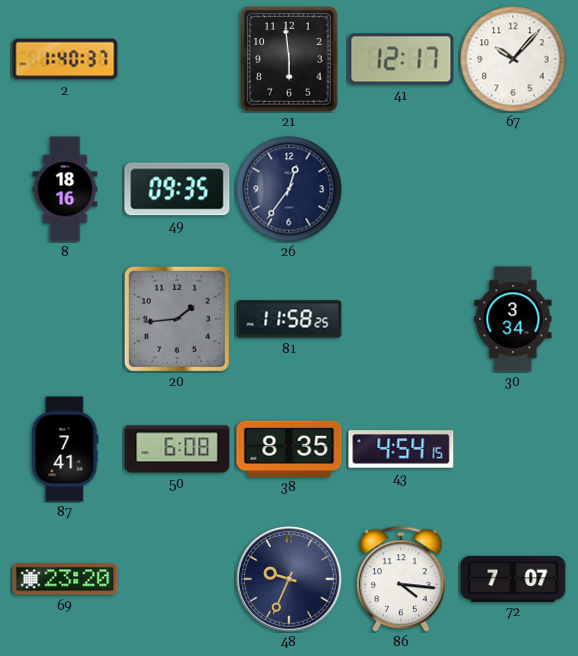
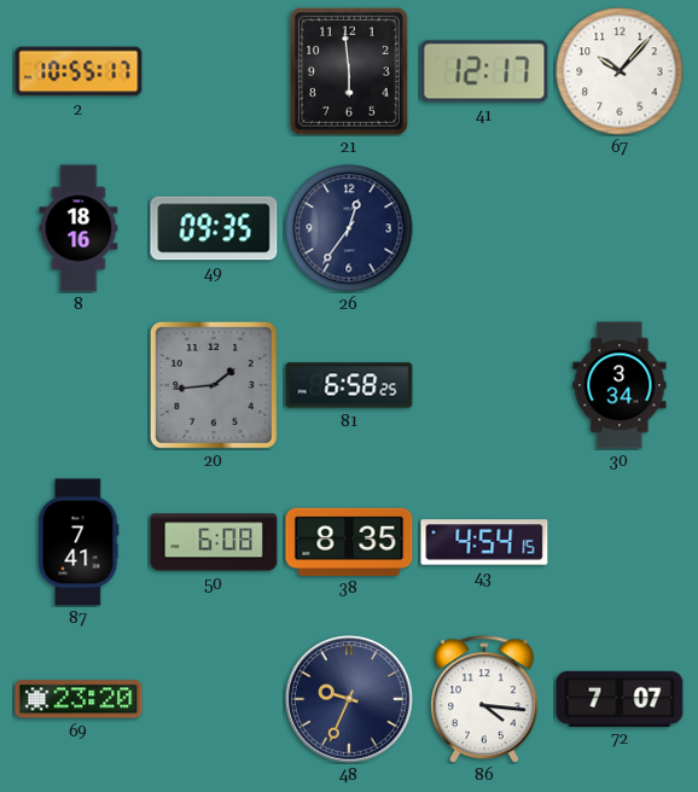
2: 1:40 -> 10:55
81: 11:58 -> 6:58
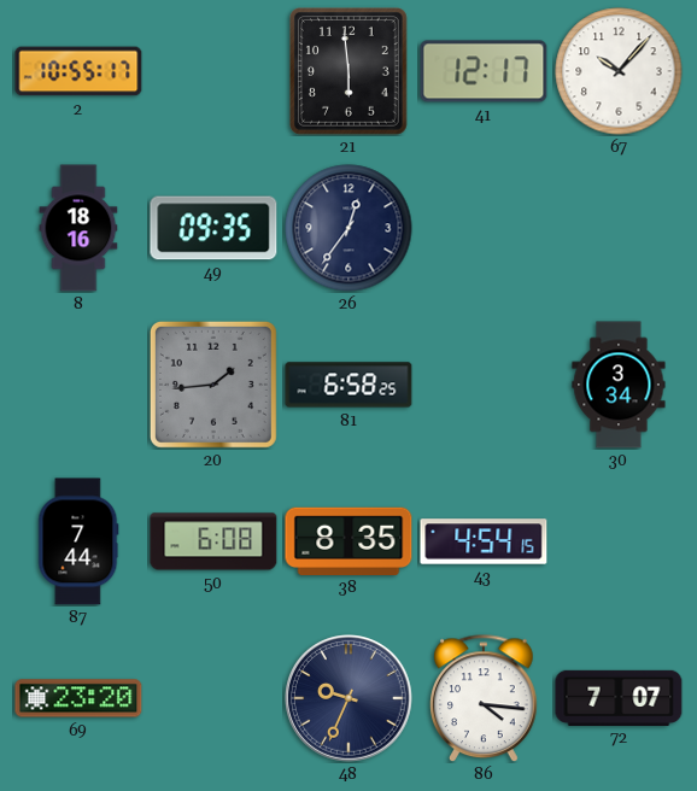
87: 7:41 -> 7:44
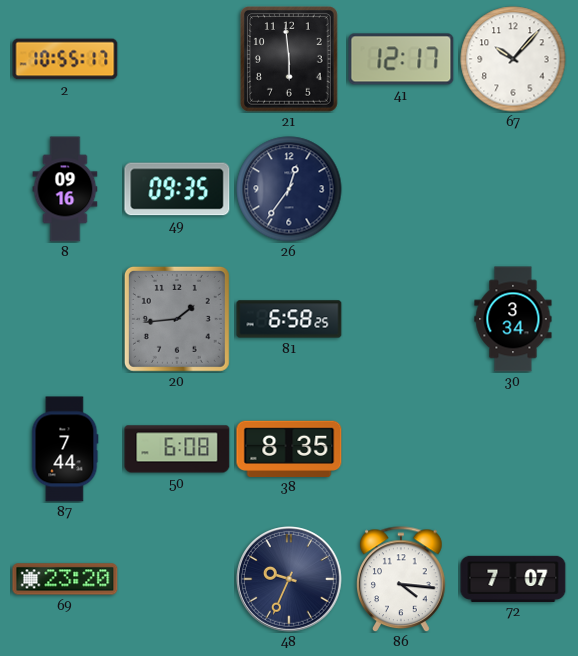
8: 18:16 -> 09:16
43: 4:54 -> none
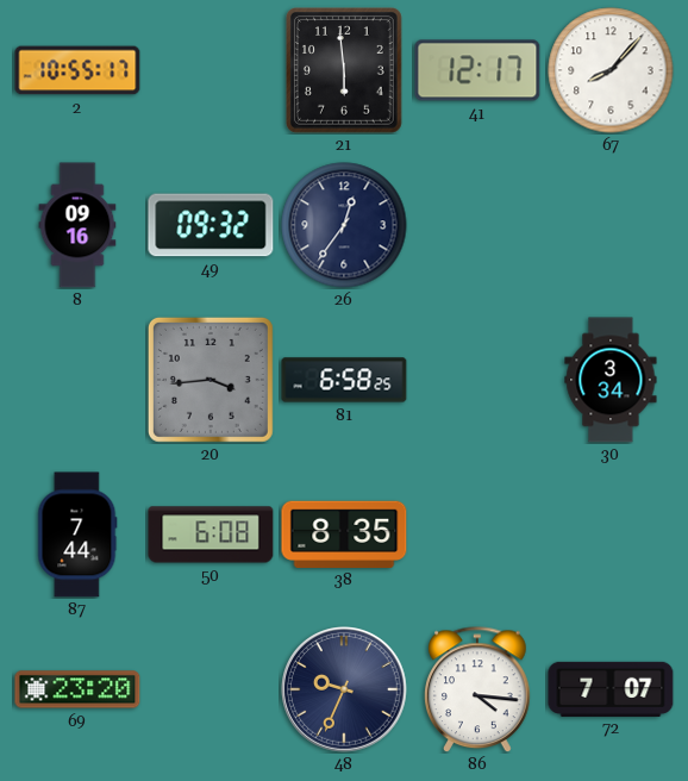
67: 10:07 -> 8:07
49: 09:35 -> 09:32
20: 1:44 -> 3:44
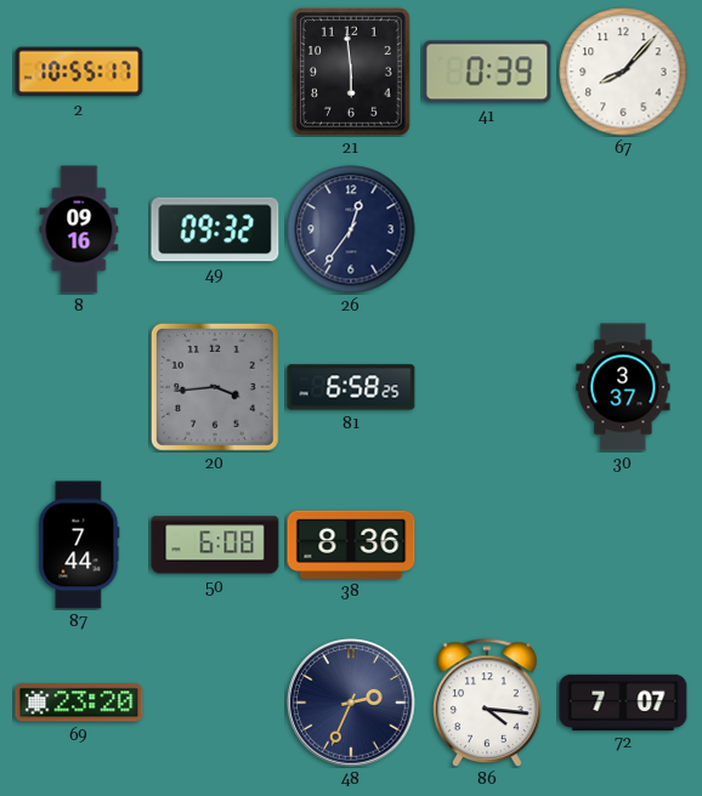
41: 12:17 -> 0:39
30: 3:34 -> 3:37
38: 8:35 -> 8:36
48: 9:34 -> 2:34
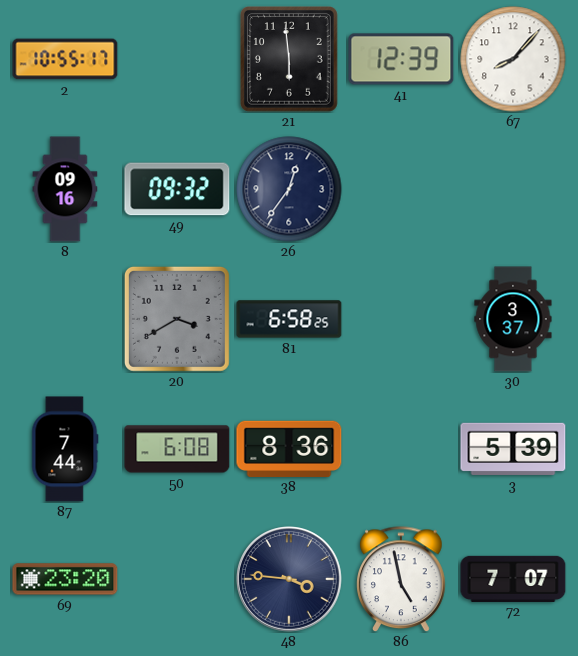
41: 0:39 -> 12:39
20: 3:44 -> 3:40
3: none -> 5:39
48: 2:34 -> 3:46
86: 4:16 -> 4:58
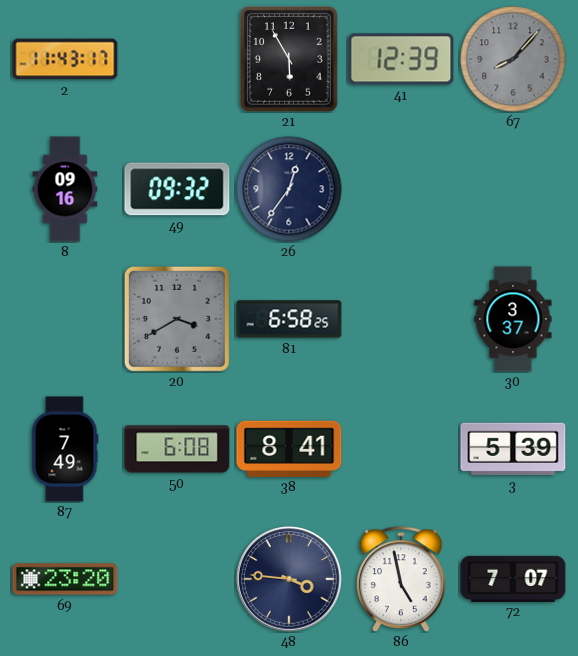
2: 10:55 -> 11:43
21: 5:59 -> 5:55
67 dial: white -> grey
87: 7:44 -> 7:49
38: 8:36 -> 8:41
